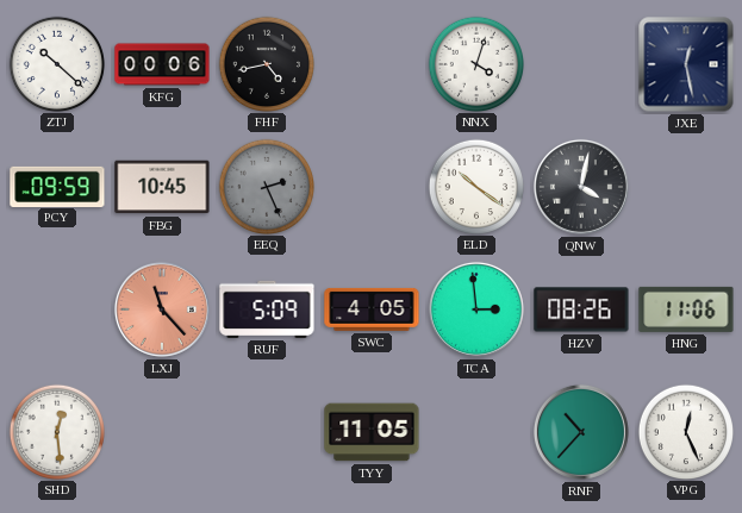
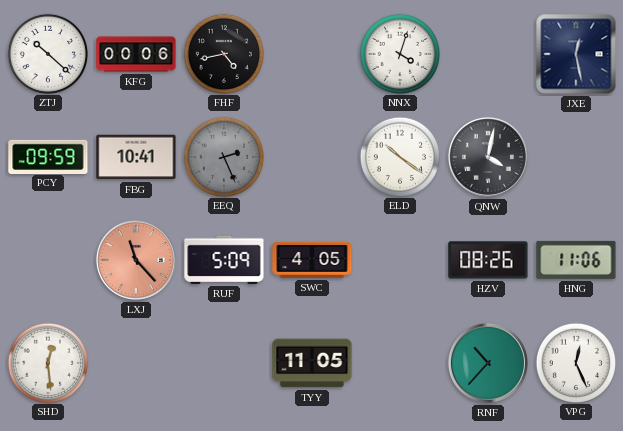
FBG: 10:45 -> 10:41
TCA: 2:59 -> none
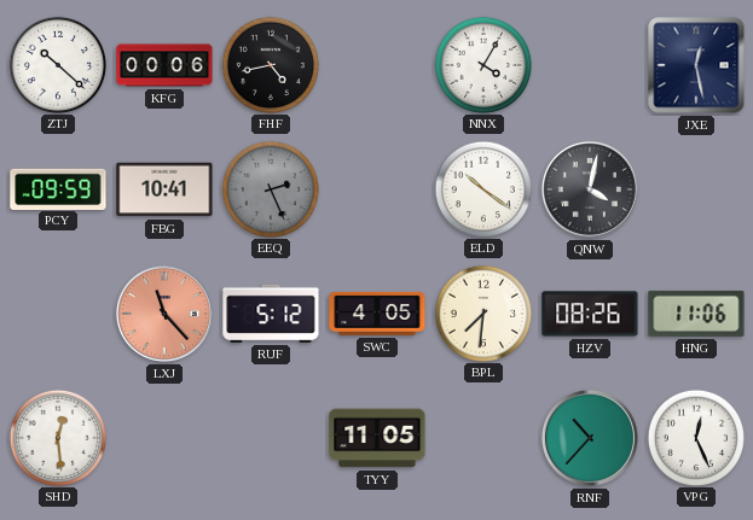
NNX: 4:03 -> 4:05
RUF: 5:09 -> 5:12
BPL: none -> 7:31
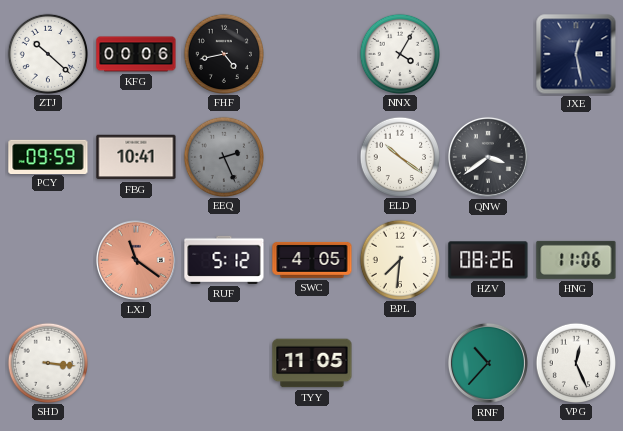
QNW: 4:02 -> 3:39
LXJ: 11:23 -> 11:21
SHD: 12:29 -> 3:16
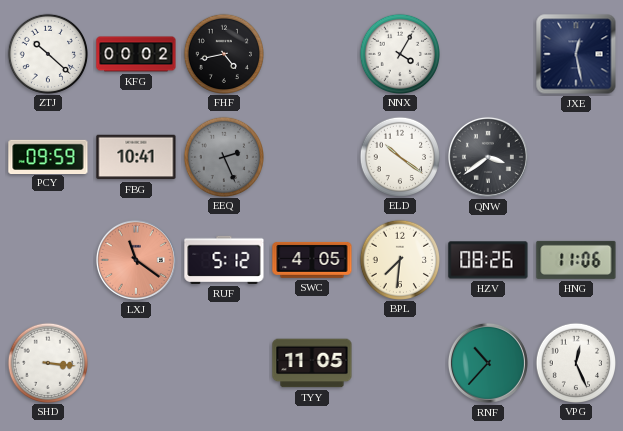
KFG: 00:06 -> 00:02
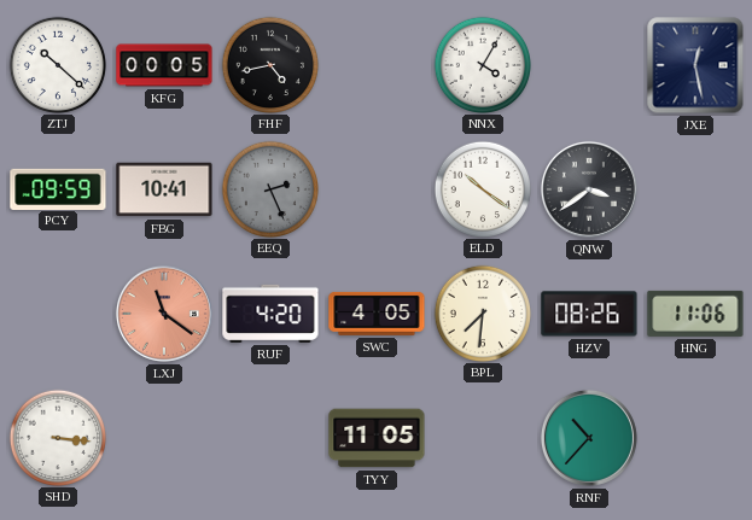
KFG: 00:02 -> 00:05
RUF: 5:12 -> 4:20
VPG: 12:26 -> none
